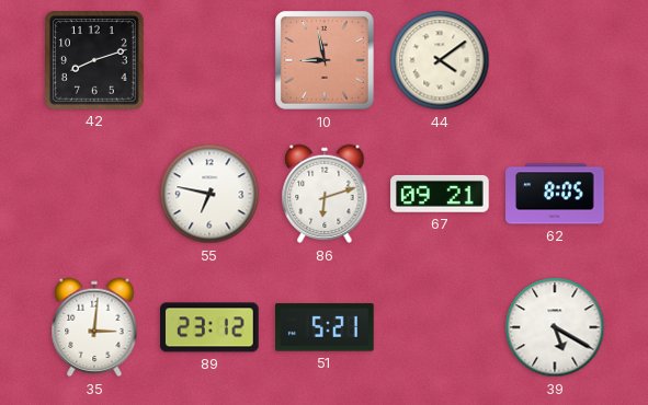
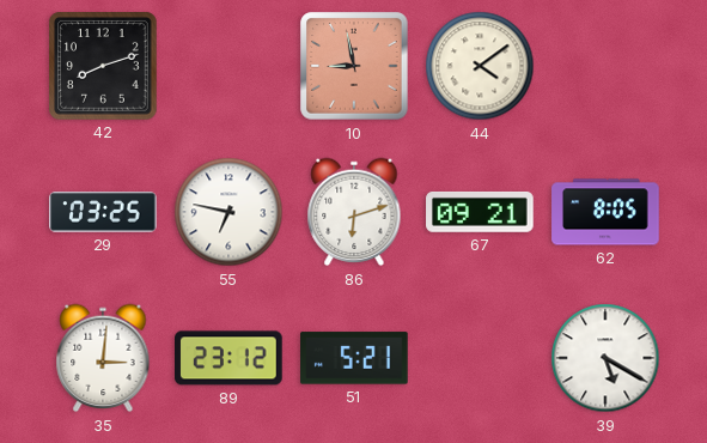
29: none -> 03:25
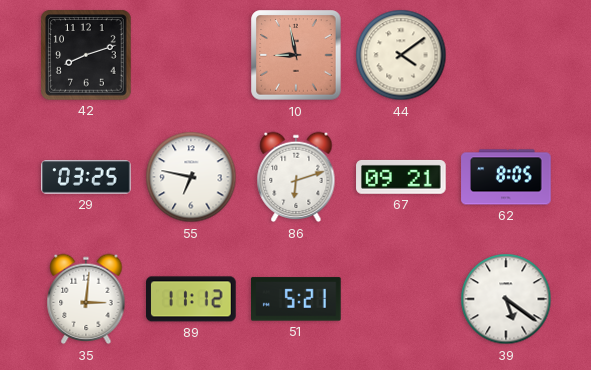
89: 23:12 -> 11:12
39: 5:20 -> 5:21
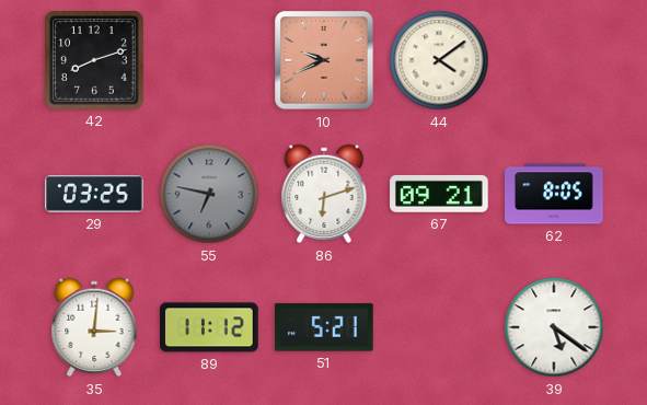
10: 8:58 -> 9:41
55 dial: white -> grey
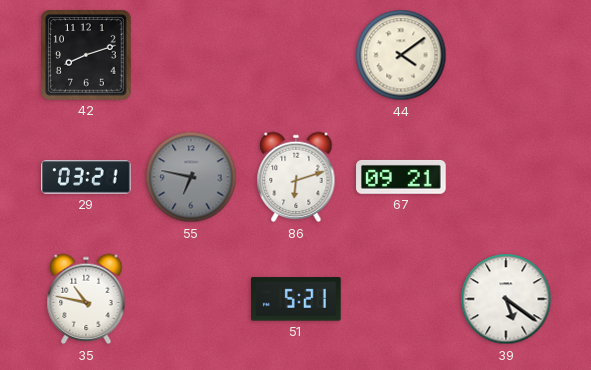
10: 9:41 -> none
29: 03:25 -> 03:21
62: 8:05 -> none
35: 3:01 -> 10:47
89: 11:12 -> none
